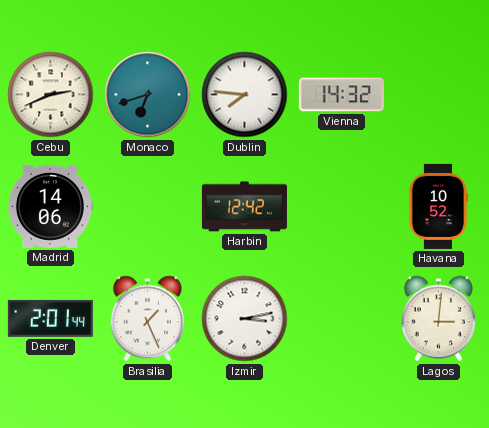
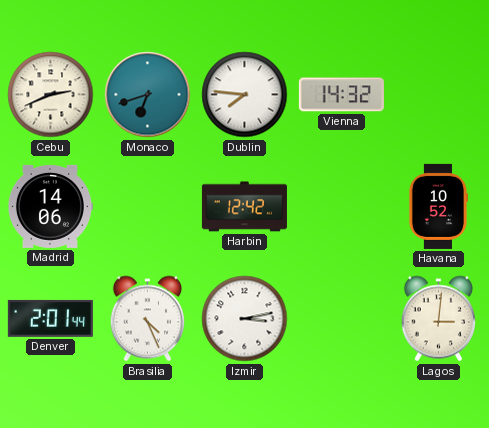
Brasilia: 1:26 -> 4:26
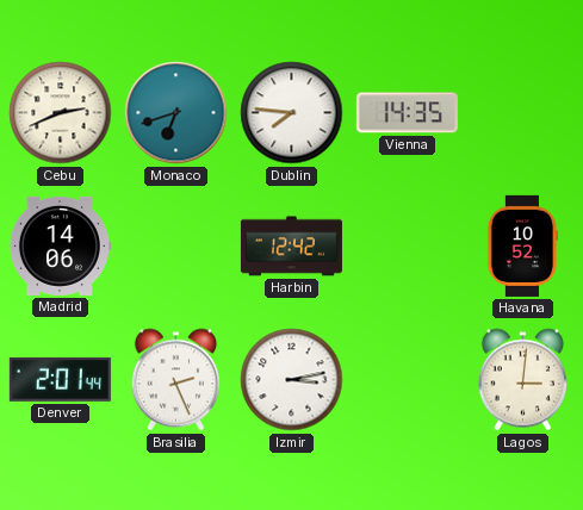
Vienna: 14:32 -> 14:35
Brasilia: 4:26 -> 2:26
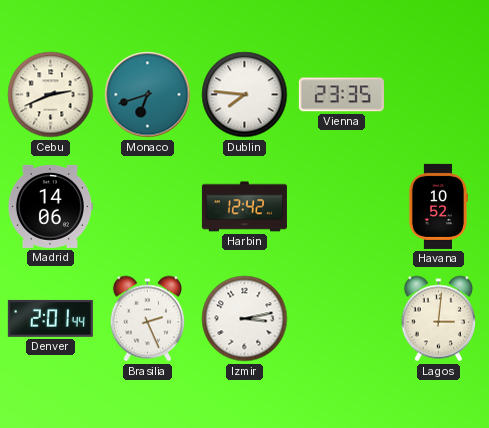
Vienna: 14:35 -> 23:35
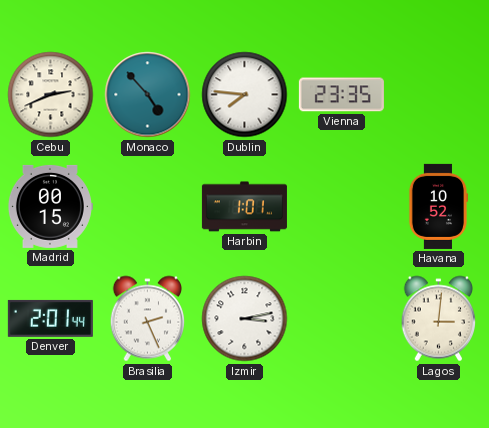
Monaco: 6:42 -> 4:53
Madrid: 14:06 -> 00:15
Harbin: 12:42 -> 1:01
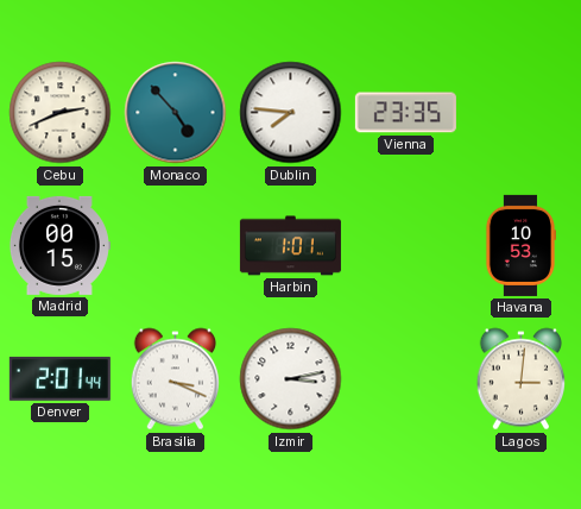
Havana: 10:52 -> 10:53
Brasilia: 2:26 -> 3:19
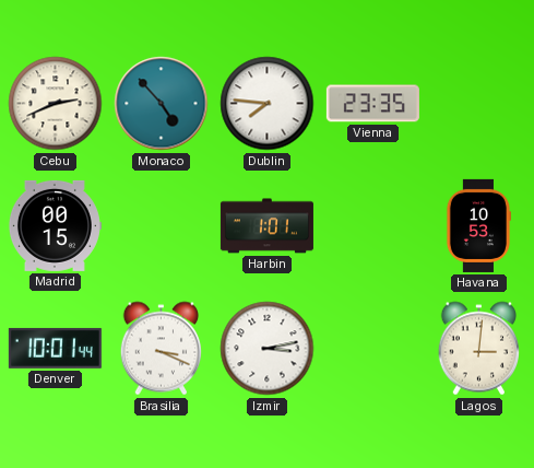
Denver: 2:01 -> 10:01
